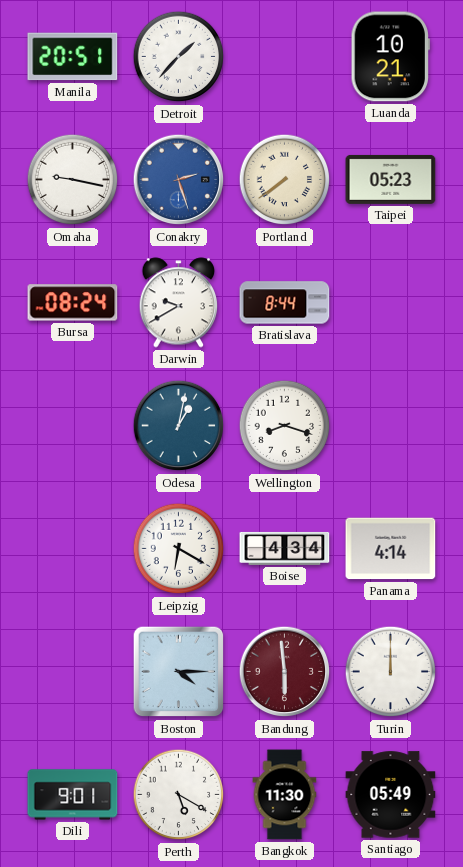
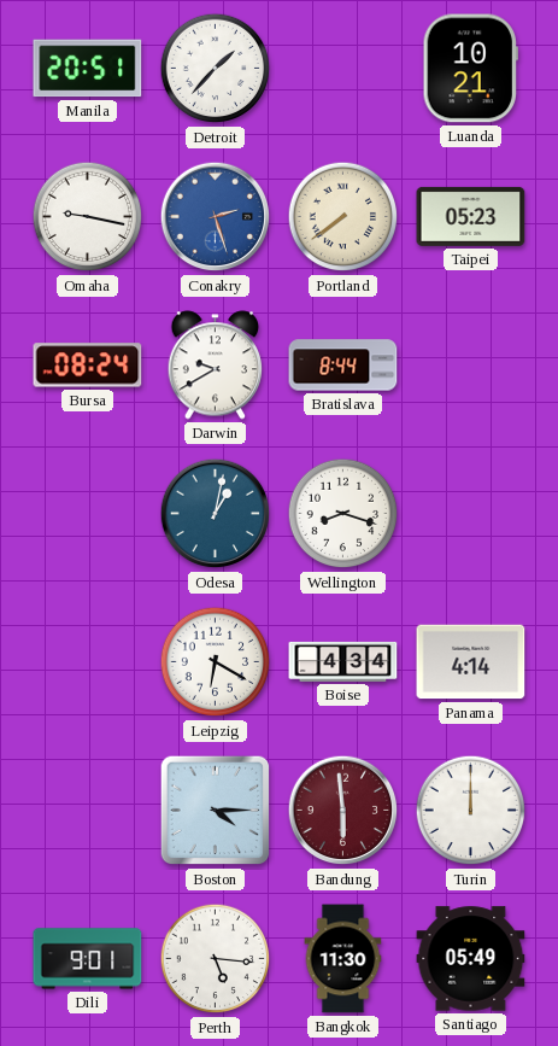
Perth: 5:20 -> 5:16
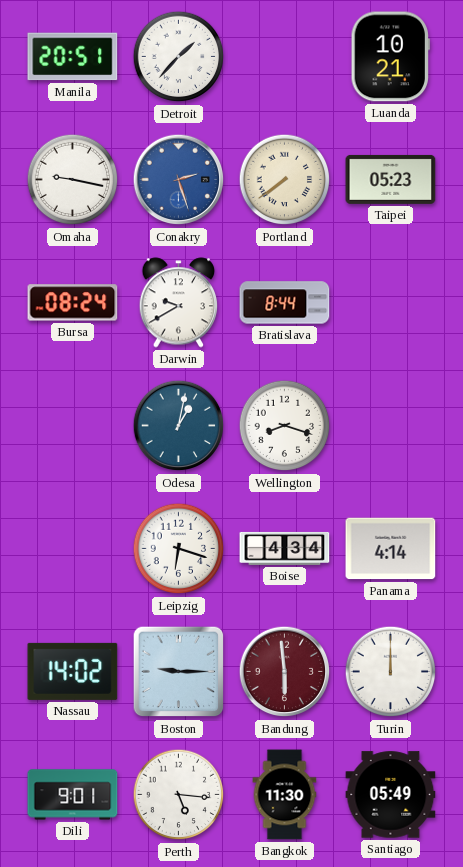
Leipzig: 6:20 -> 6:18
Nassau: none -> 14:02
Boston: 4:15 -> 9:15
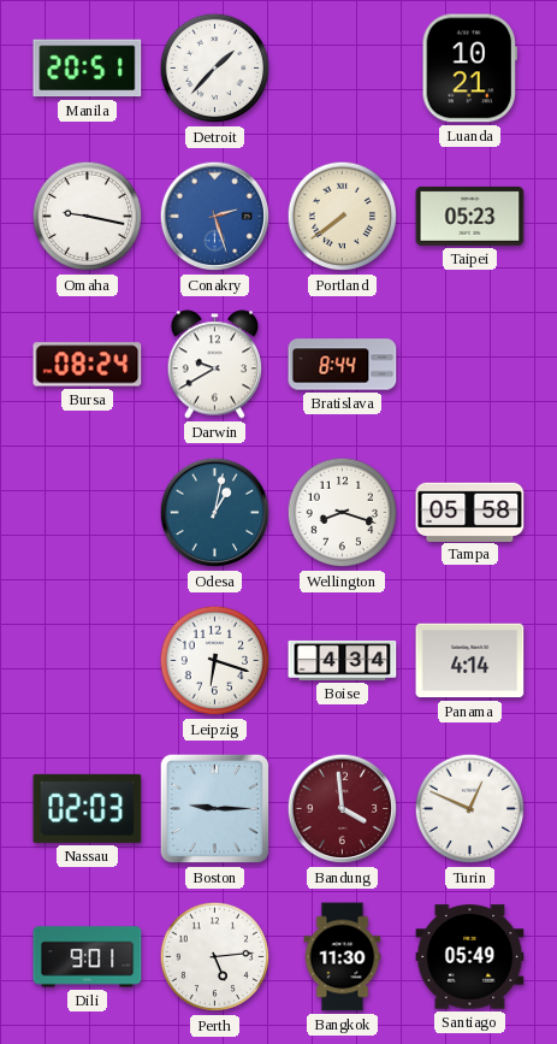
Tampa: none -> 05:58
Nassau: 14:02 -> 02:03
Bandung: 5:59 -> 3:59
Turin: 12:00 -> 12:49
Perth: 5:16 -> 5:14
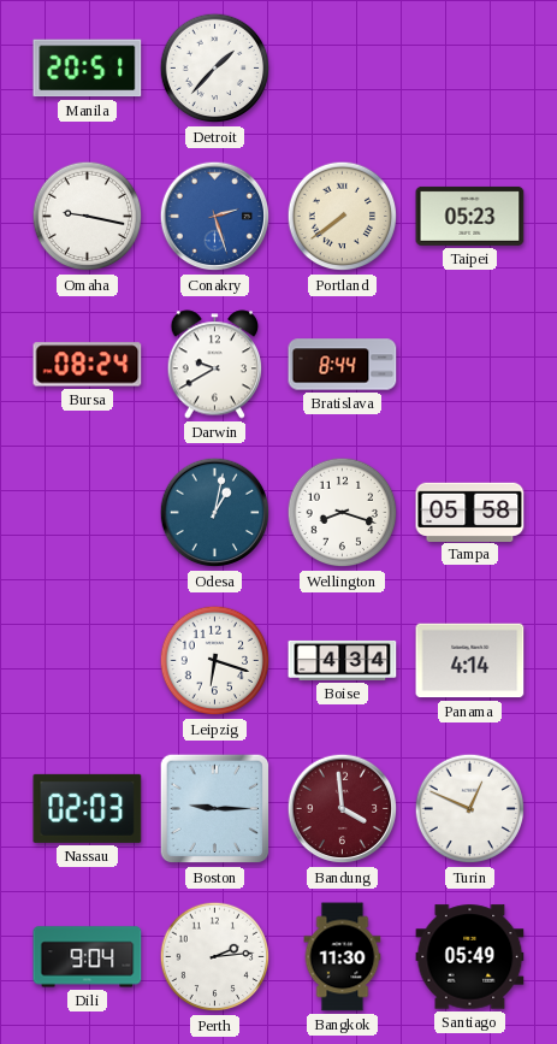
Luanda: 10:21 -> none
Dili: 9:01 -> 9:04
Perth: 5:14 -> 2:14
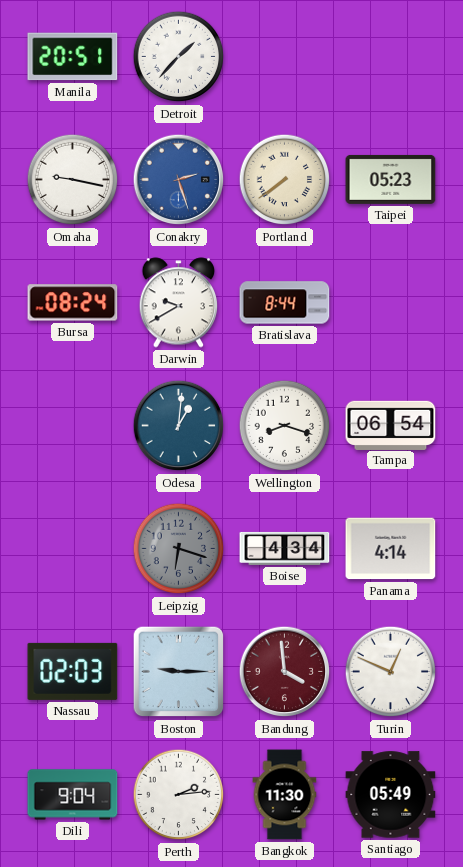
Odesa: 1:02 -> 1:01
Tampa: 05:58 -> 06:54
Leipzig dial: white -> grey
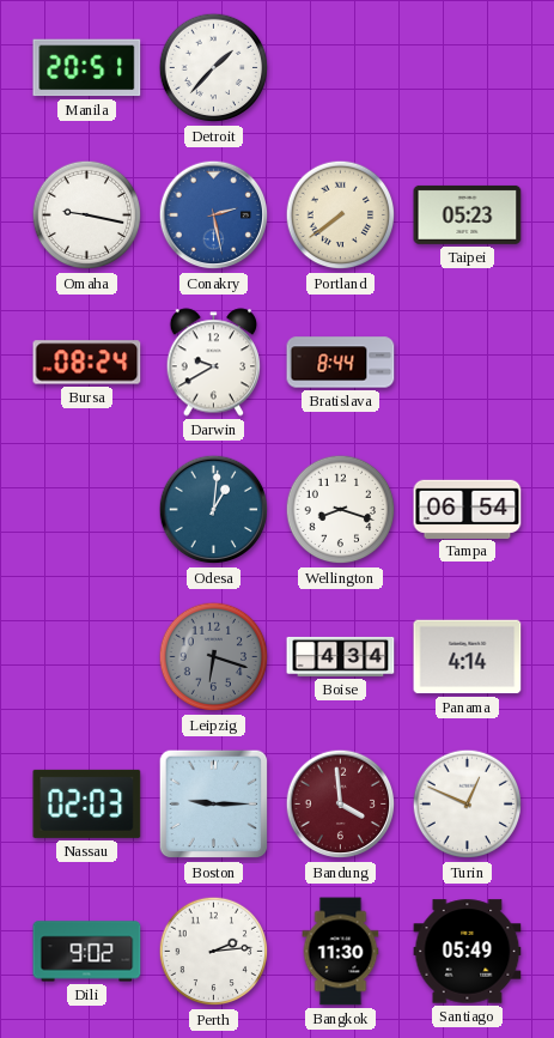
Conakry: 2:27 -> 2:28
Dili: 9:04 -> 9:02
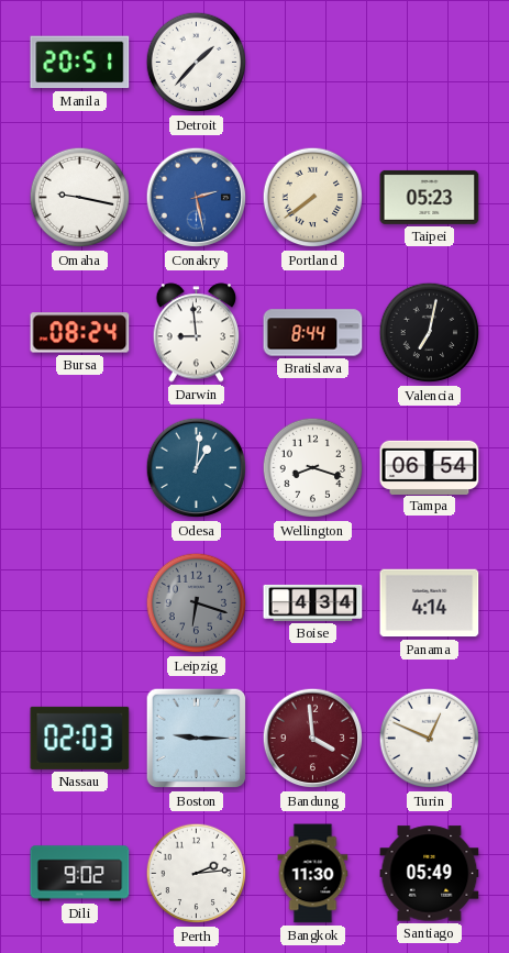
Darwin: 9:40 -> 8:59
Valencia: none -> 7:02
